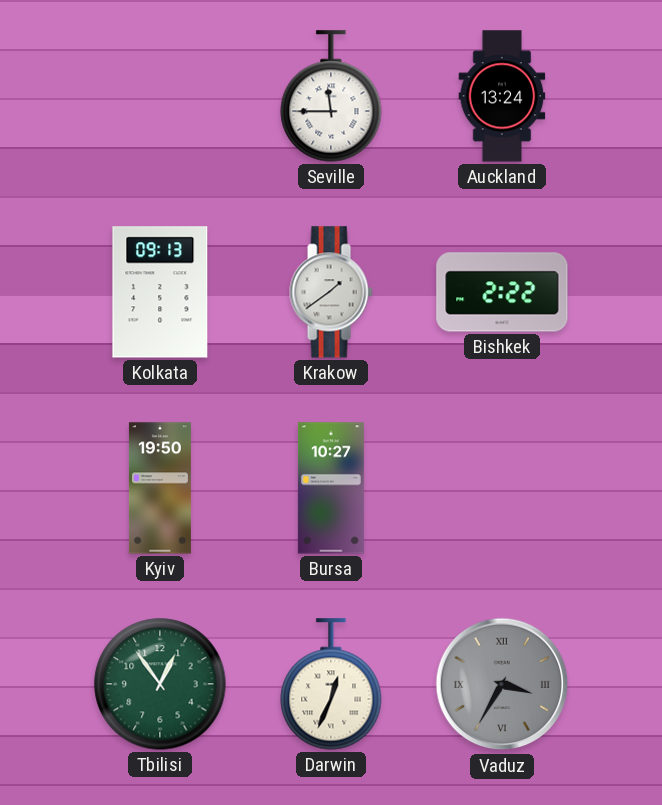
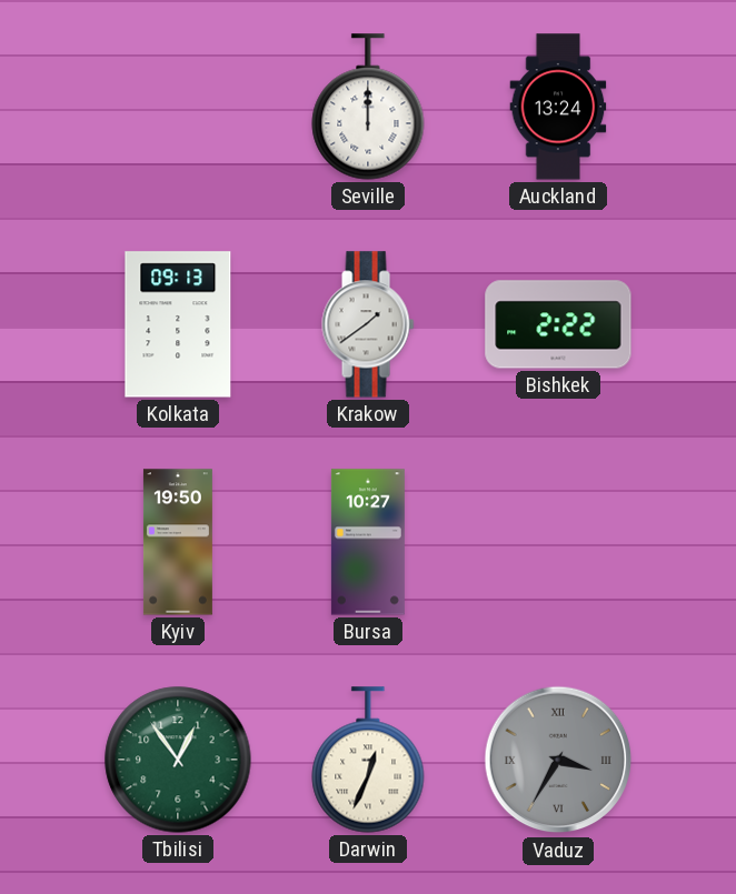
Seville: 11:45 -> 12:00
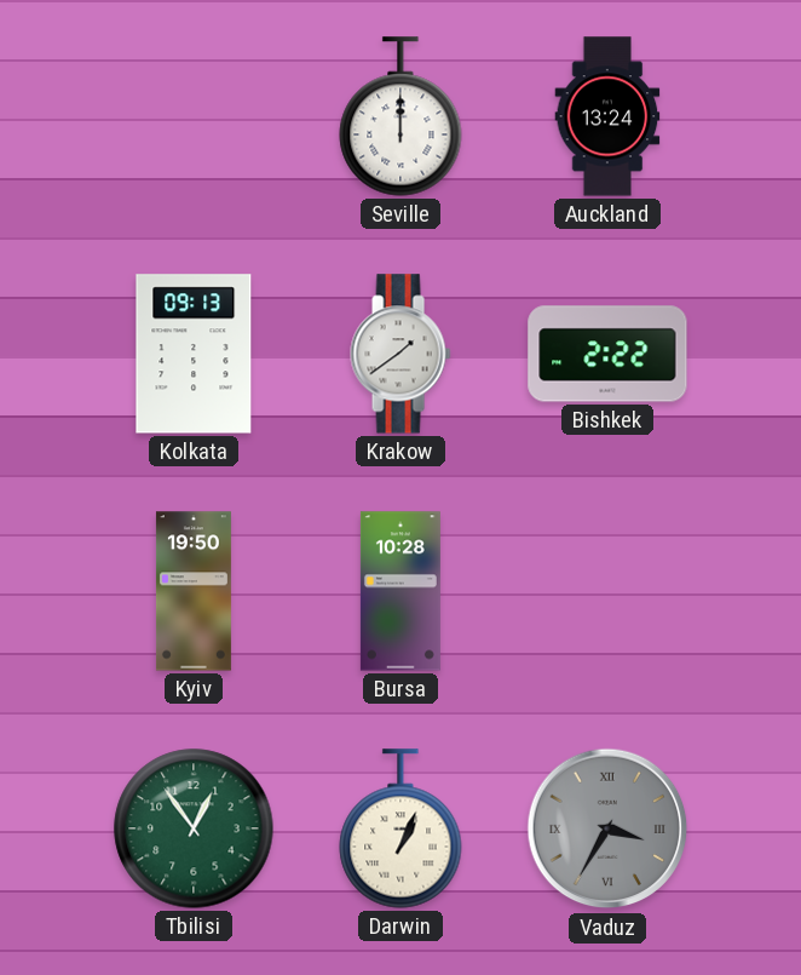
Bursa: 10:27 -> 10:28
Darwin: 12:34 -> 1:04
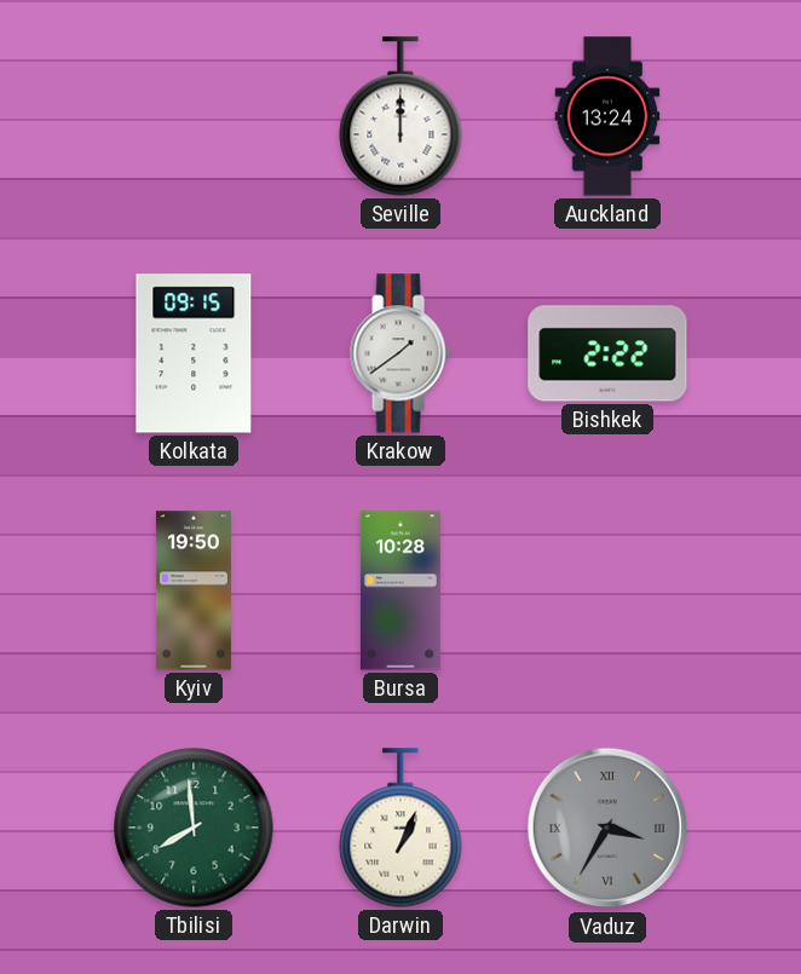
Kolkata: 09:13 -> 09:15
Tbilisi: 12:54 -> 7:59
